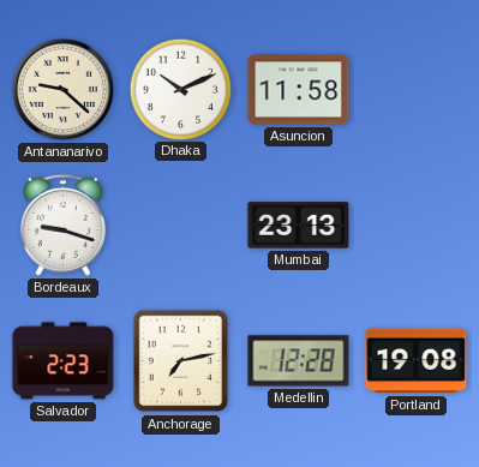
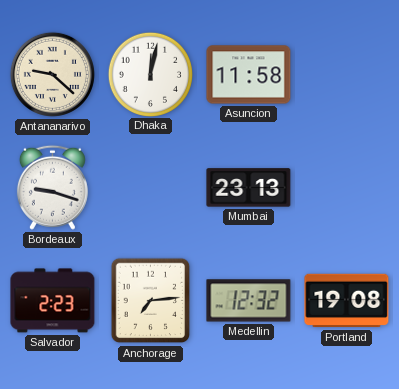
Dhaka: 10:11 -> 12:02
Anchorage: 7:13 -> 7:14
Medellin: 12:28 -> 12:32
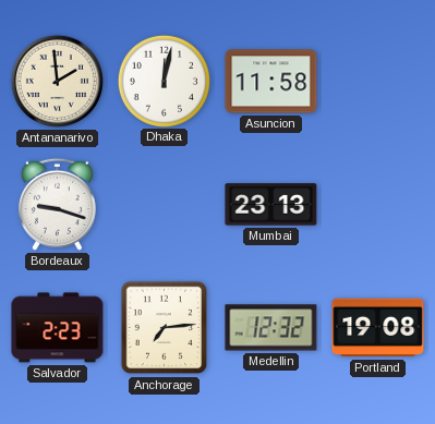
Antananarivo: 9:22 -> 1:59
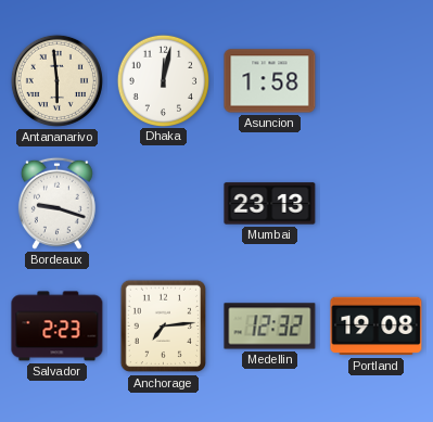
Antananarivo: 1:59 -> 5:59
Asuncion: 11:58 -> 1:58
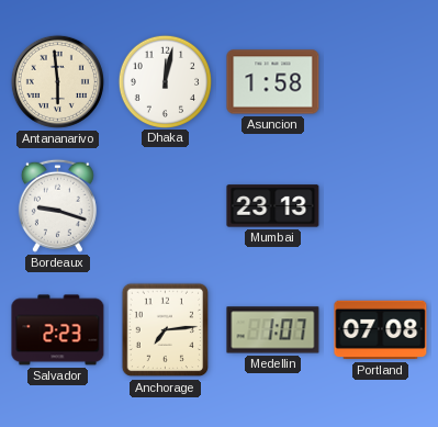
Medellin: 12:32 -> 1:07
Portland: 19:08 -> 07:08
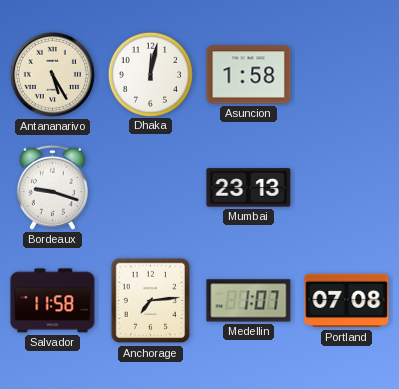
Antananarivo: 5:59 -> 5:25
Salvador: 2:23 -> 11:58
